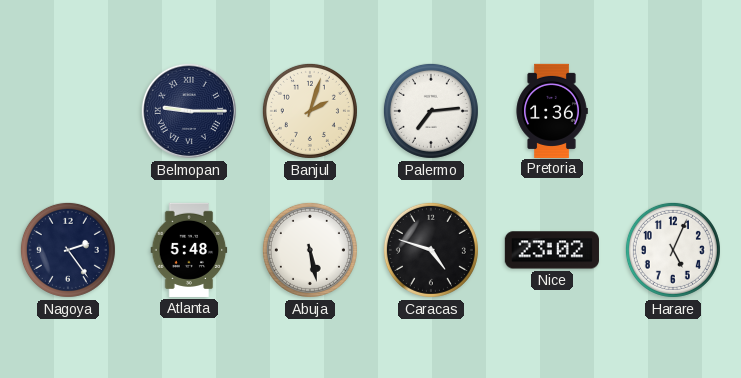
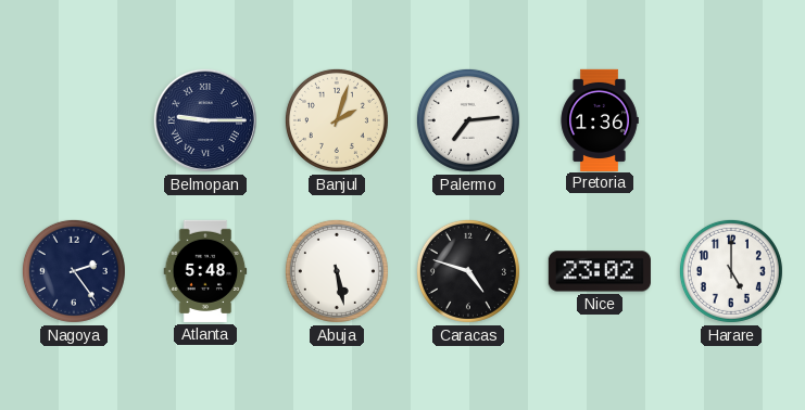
Harare: 5:04 -> 5:00
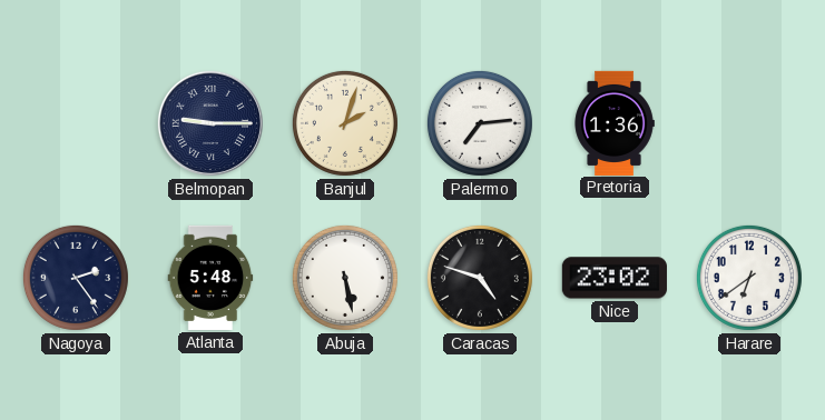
Harare: 5:00 -> 6:39
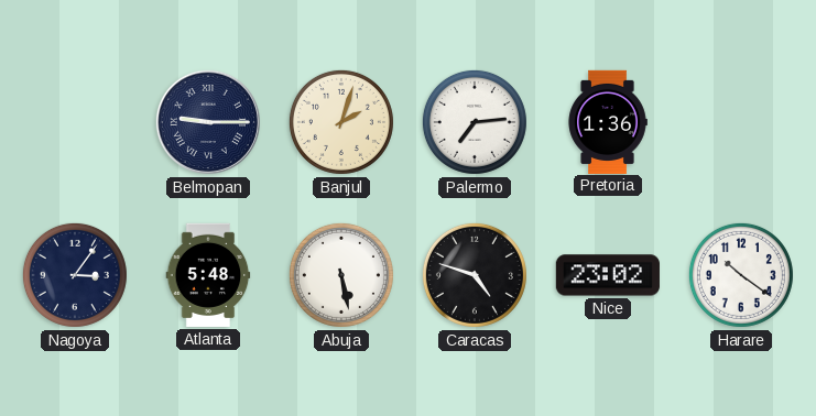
Nagoya: 2:24 -> 3:06
Harare: 6:39 -> 10:21
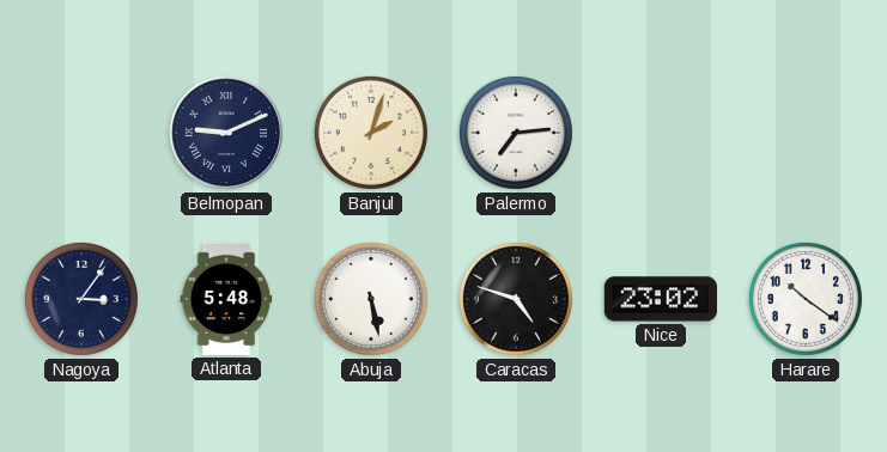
Belmopan: 9:15 -> 9:11
Pretoria: 1:36 -> none
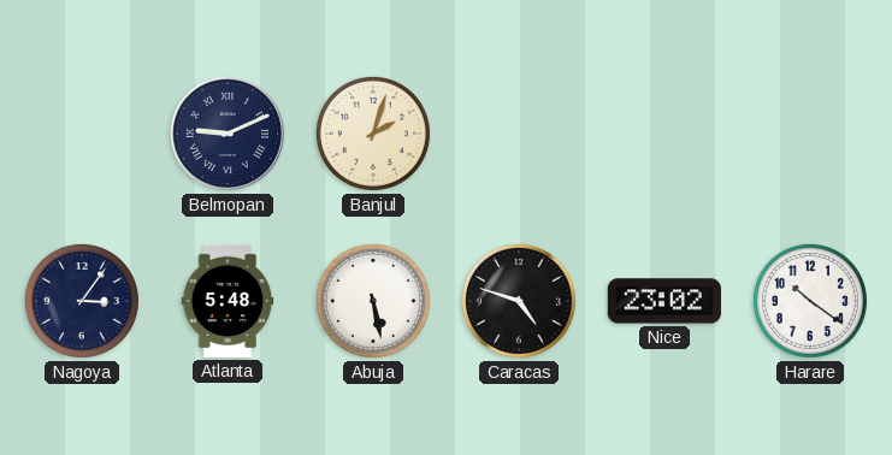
Palermo: 7:14 -> none
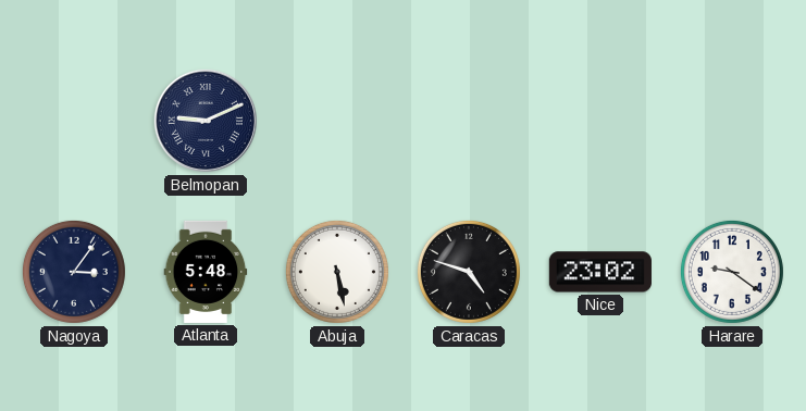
Banjul: 2:03 -> none
Harare: 10:21 -> 9:21
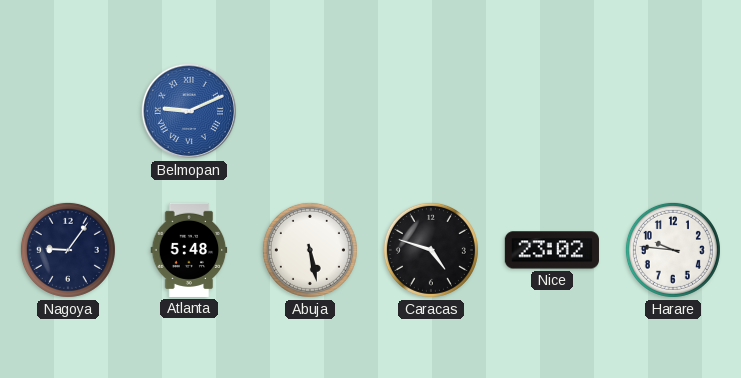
Belmopan dial: navy -> blue
Nagoya: 3:06 -> 9:06
Harare: 9:21 -> 9:46
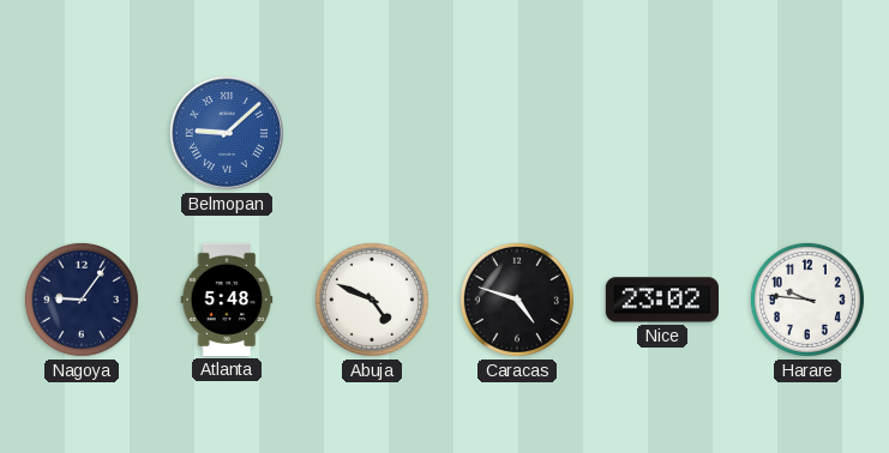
Belmopan: 9:11 -> 9:08
Abuja: 5:28 -> 4:49
